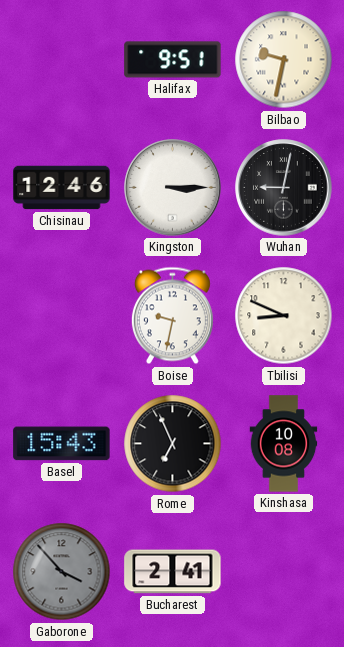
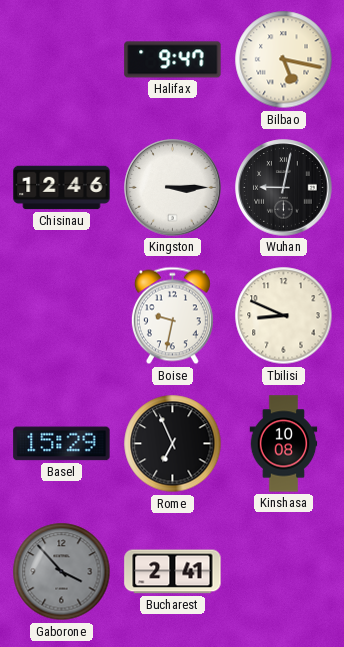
Halifax: 9:51 -> 9:47
Bilbao: 9:32 -> 5:17
Basel: 15:43 -> 15:29
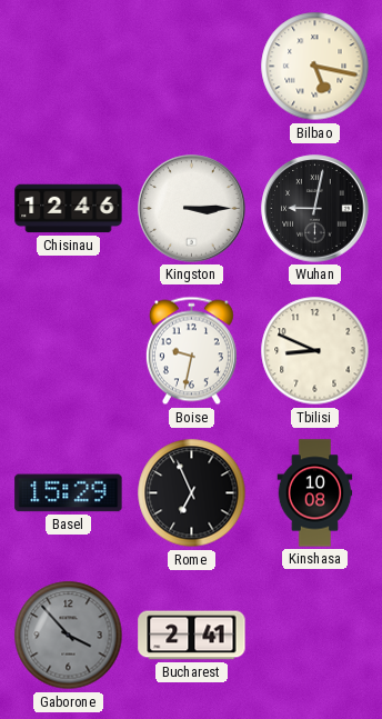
Halifax: 9:47 -> none
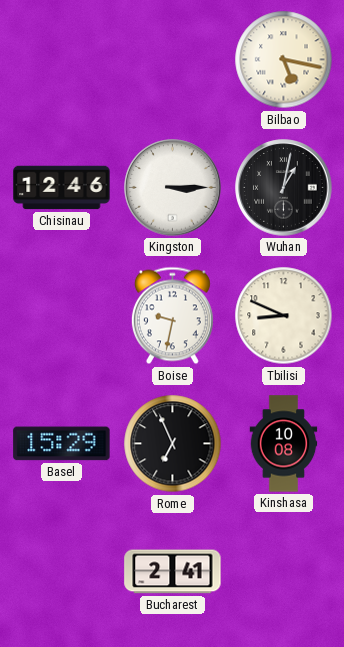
Wuhan: 9:02 -> 1:02
Gaborone: 3:53 -> none
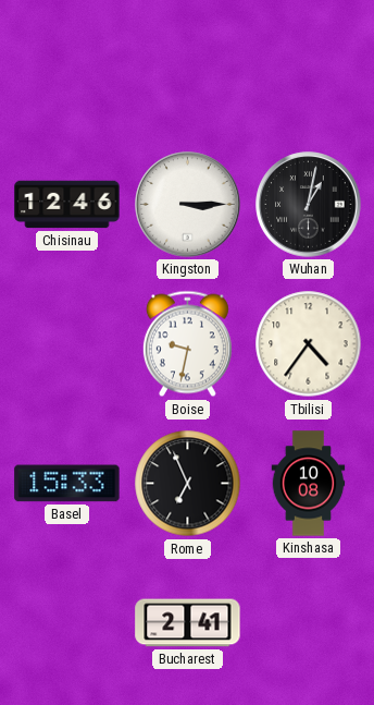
Bilbao: 5:17 -> none
Tbilisi: 8:49 -> 4:36
Basel: 15:29 -> 15:33
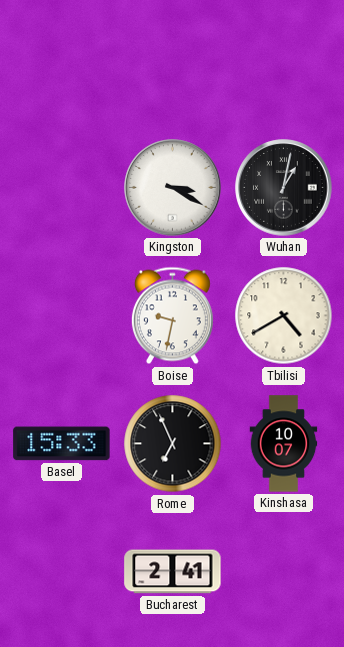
Chisinau: 12:46 -> none
Kingston: 3:15 -> 3:20
Tbilisi: 4:36 -> 4:40
Kinshasa: 10:08 -> 10:07
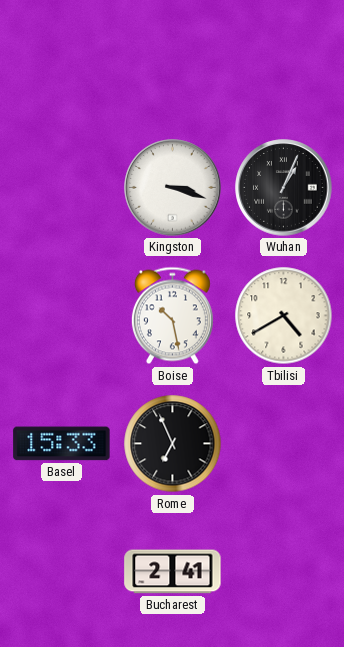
Kingston: 3:20 -> 3:18
Wuhan: 1:02 -> 1:04
Boise: 9:32 -> 10:28
Kinshasa: 10:07 -> none
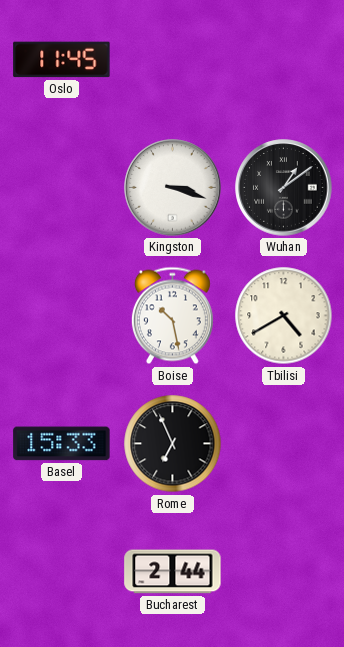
Oslo: none -> 11:45
Wuhan: 1:04 -> 1:09
Bucharest: 2:41 -> 2:44
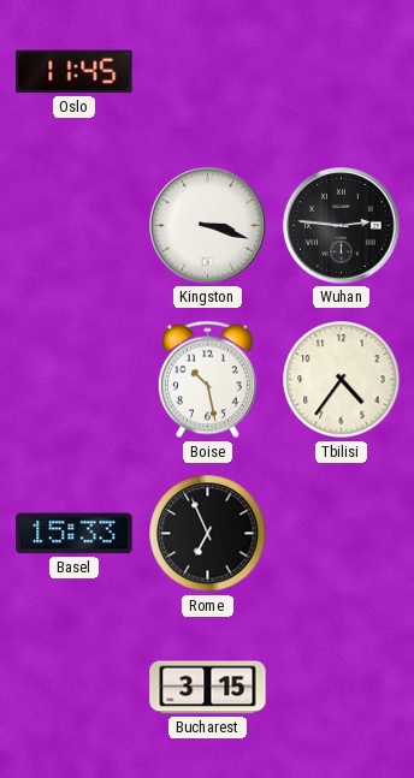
Wuhan: 1:09 -> 2:46
Tbilisi: 4:40 -> 4:36
Bucharest: 2:44 -> 3:15
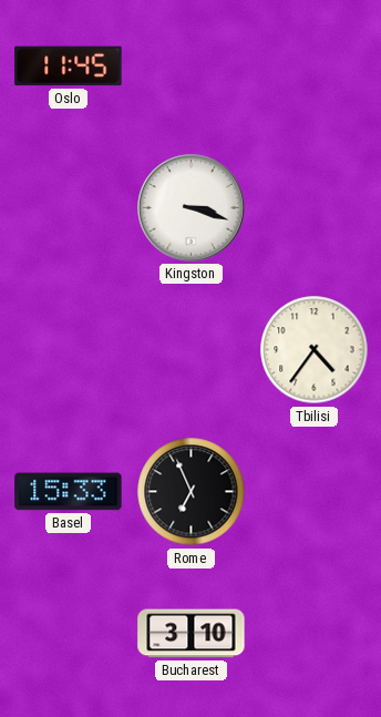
Wuhan: 2:46 -> none
Boise: 10:28 -> none
Bucharest: 3:15 -> 3:10
